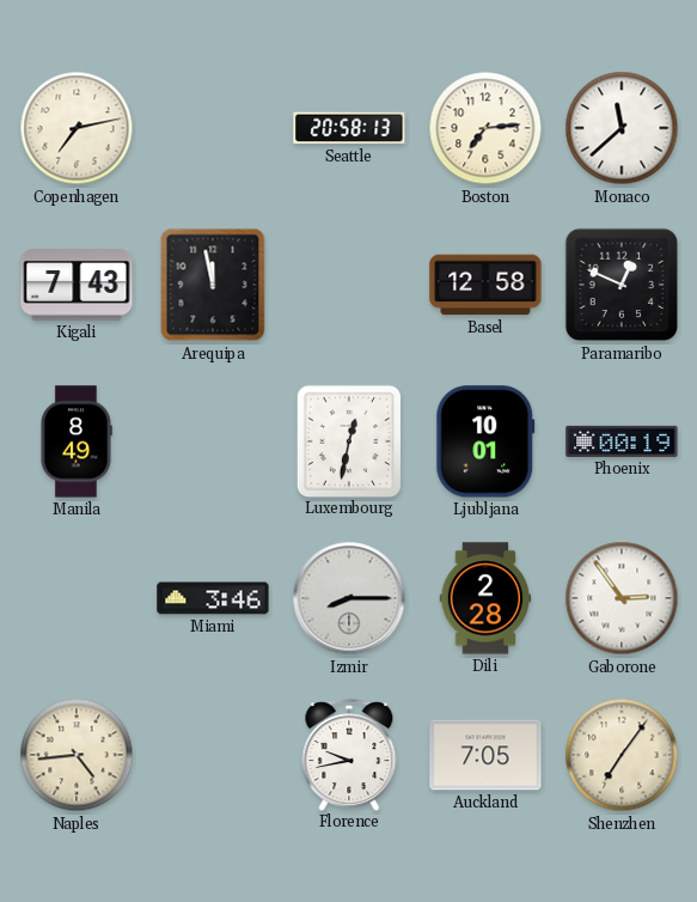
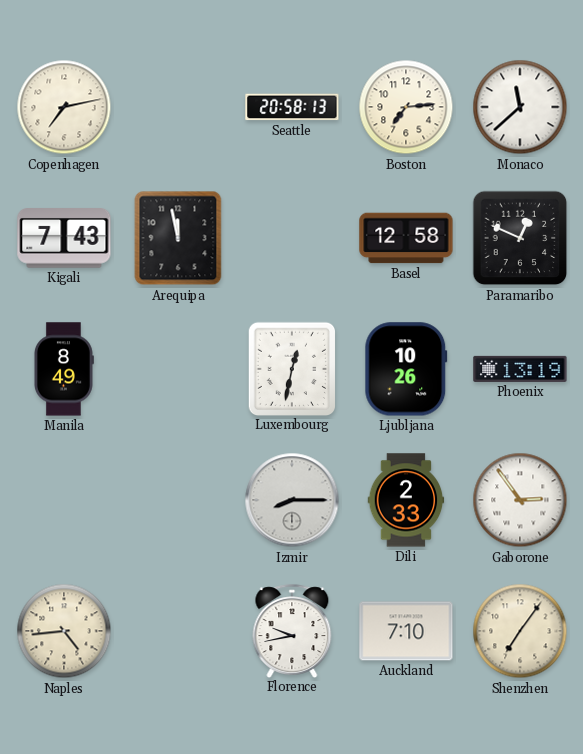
Ljubljana: 10:01 -> 10:26
Phoenix: 00:19 -> 13:19
Miami: 3:46 -> none
Dili: 2:28 -> 2:33
Auckland: 7:05 -> 7:10
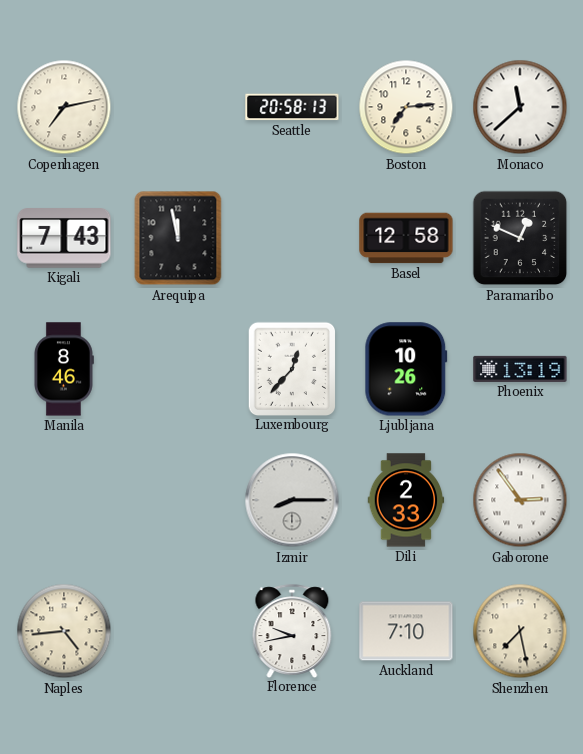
Manila: 8:49 -> 8:46
Luxembourg: 12:32 -> 12:37
Shenzhen: 7:06 -> 7:28
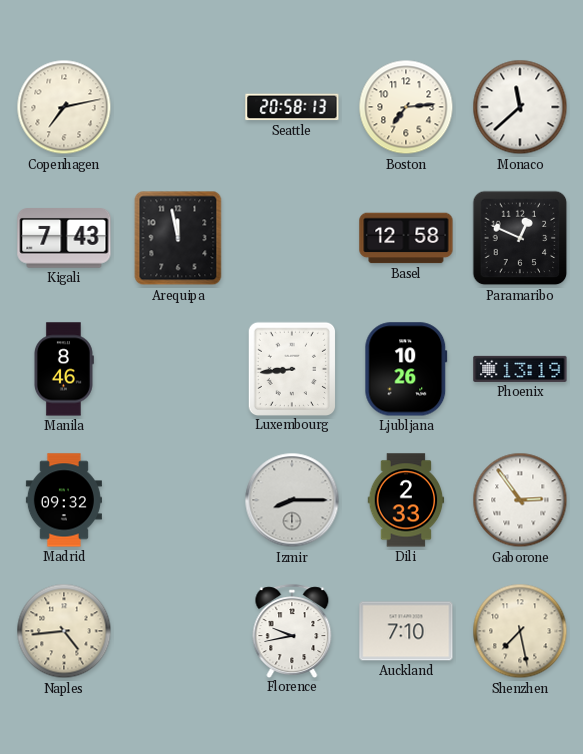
Luxembourg: 12:37 -> 8:44
Madrid: none -> 09:32
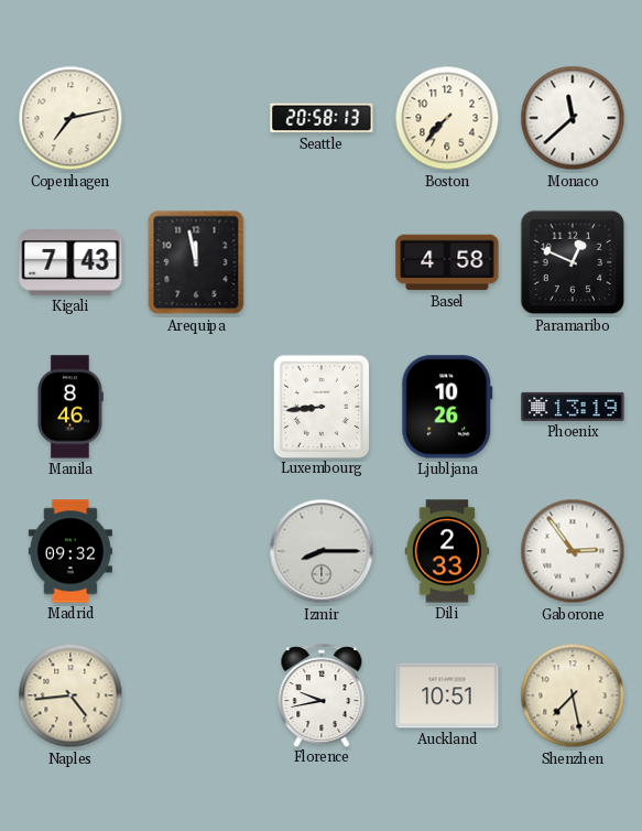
Boston: 7:14 -> 7:37
Basel: 12:58 -> 4:58
Auckland: 7:10 -> 10:51
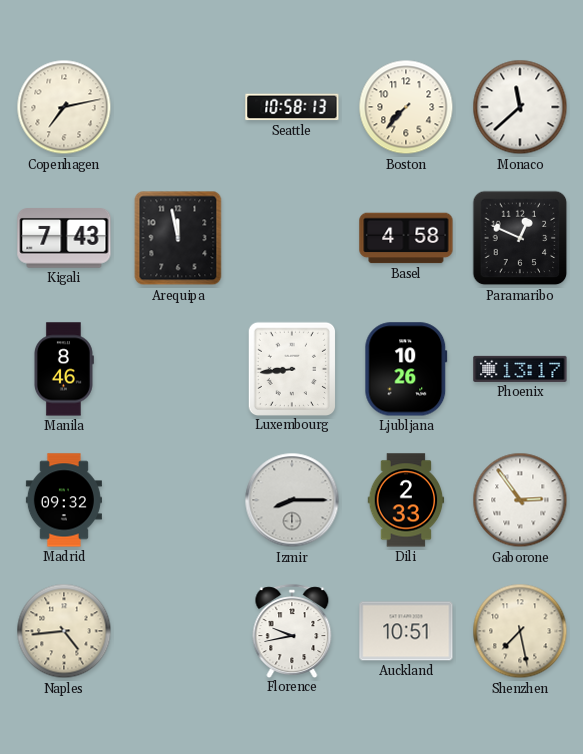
Seattle: 20:58 -> 10:58
Phoenix: 13:19 -> 13:17
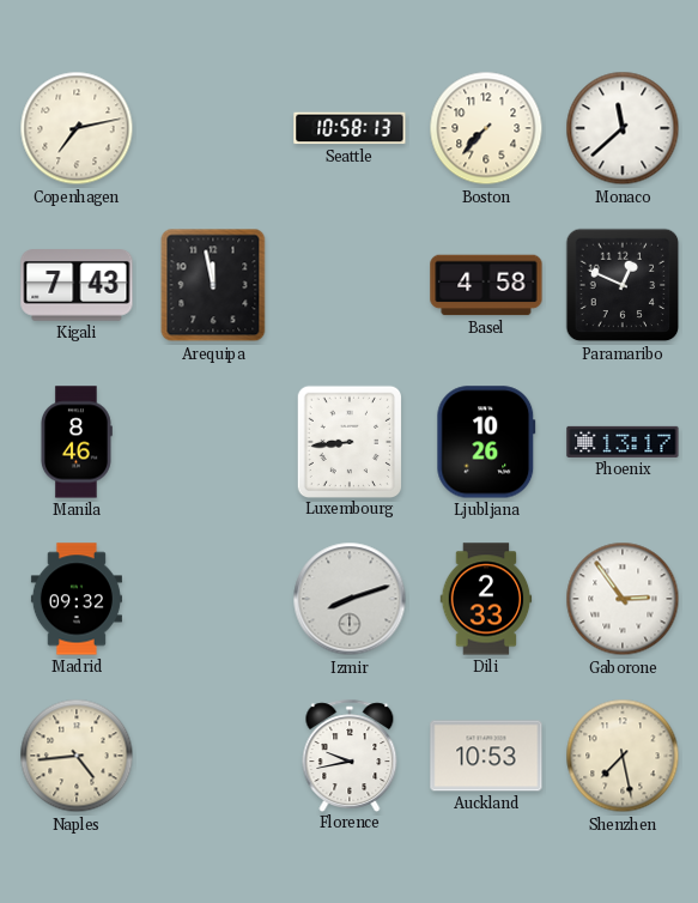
Izmir: 8:15 -> 8:12
Auckland: 10:51 -> 10:53
